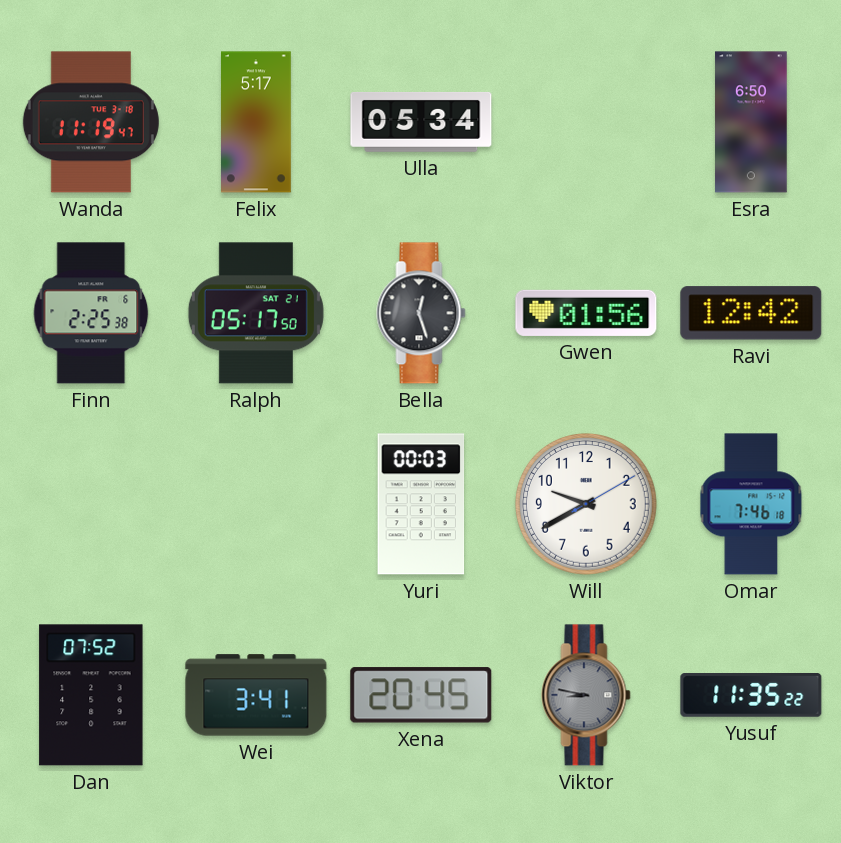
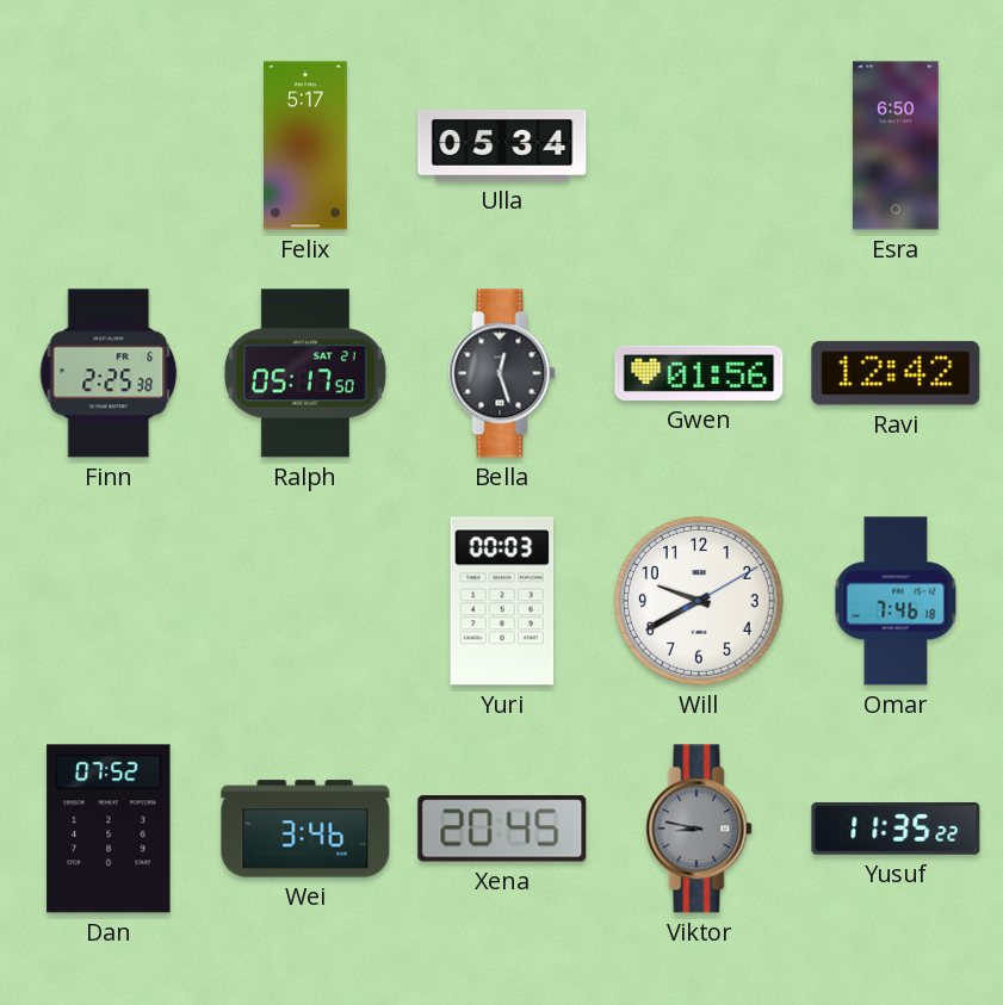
Wanda: 11:19 -> none
Wei: 3:41 -> 3:46
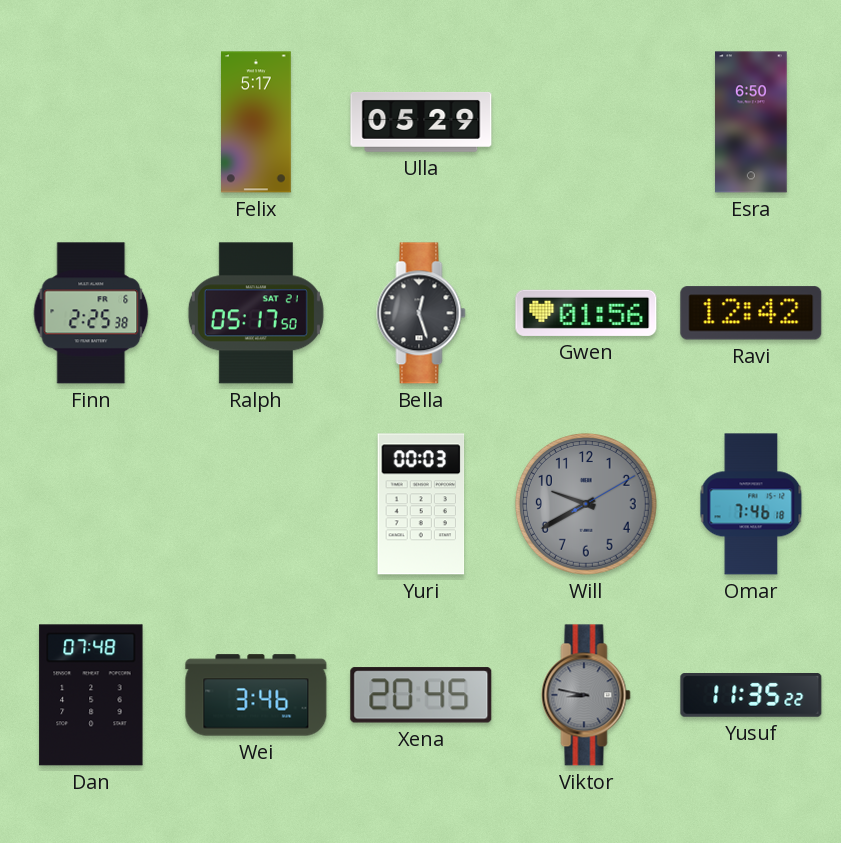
Ulla: 05:34 -> 05:29
Will dial: white -> grey
Dan: 07:52 -> 07:48
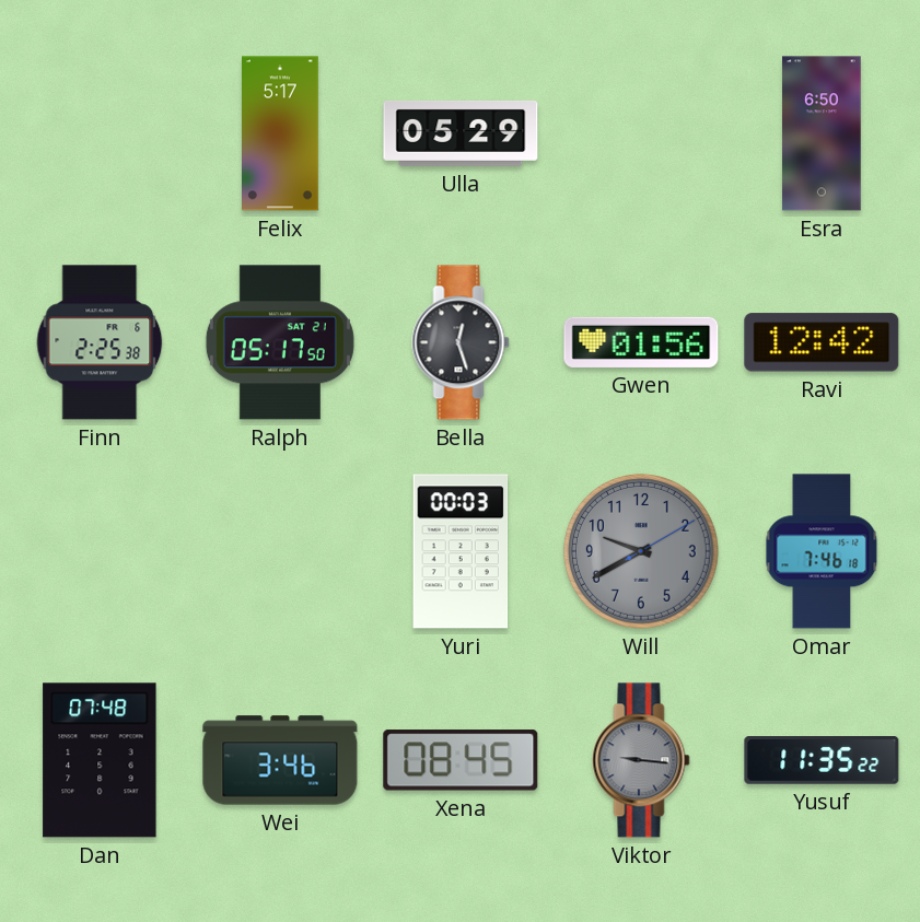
Xena: 20:45 -> 08:45
Viktor: 8:47 -> 9:16
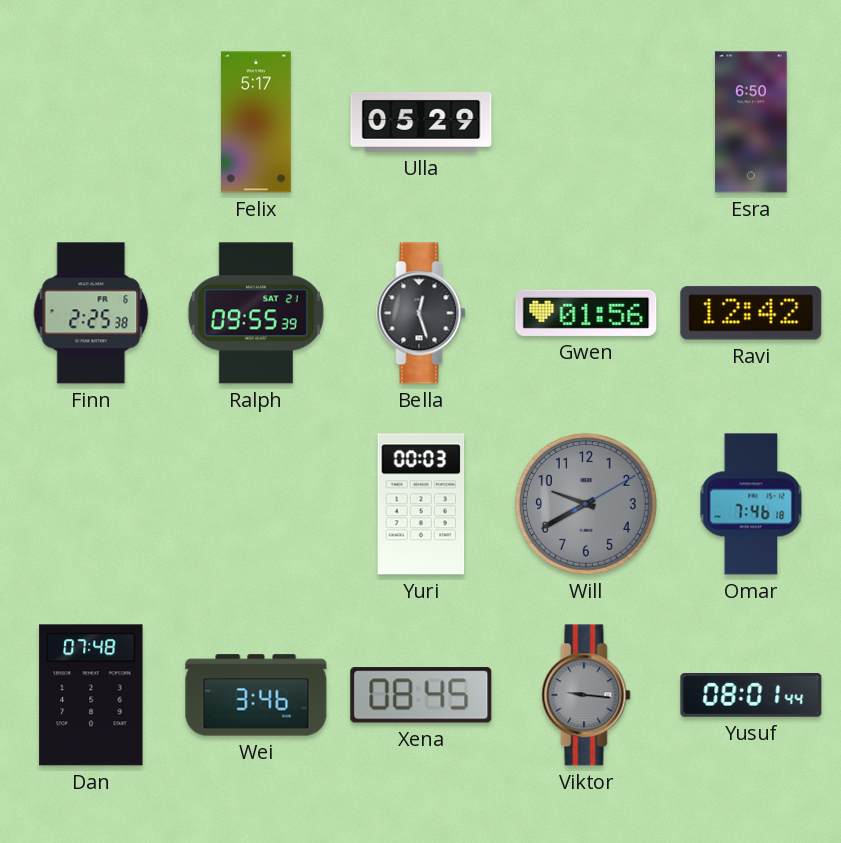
Ralph: 05:17 -> 09:55
Yusuf: 11:35 -> 08:01
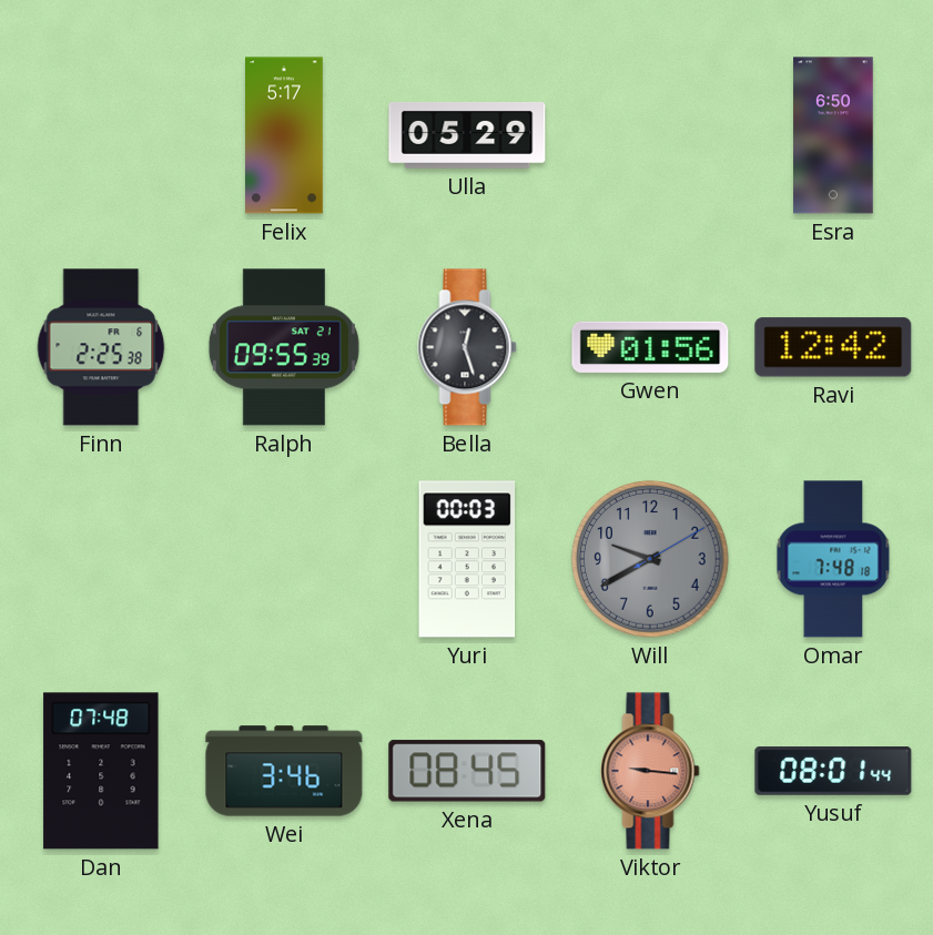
Omar: 7:46 -> 7:48
Viktor dial: grey -> salmon
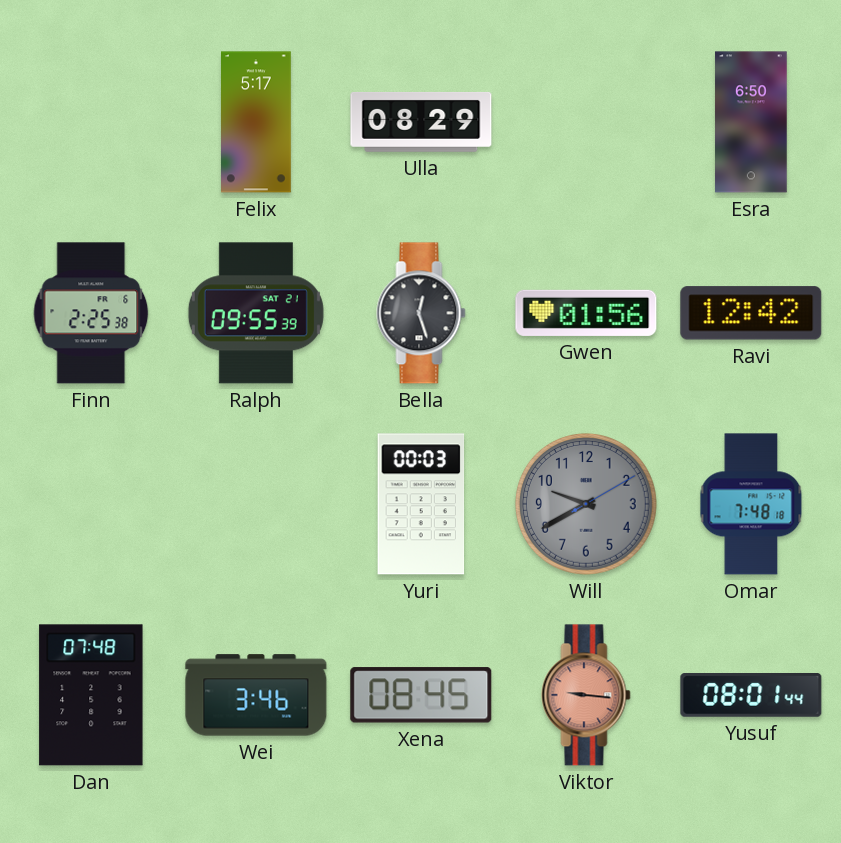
Ulla: 05:29 -> 08:29
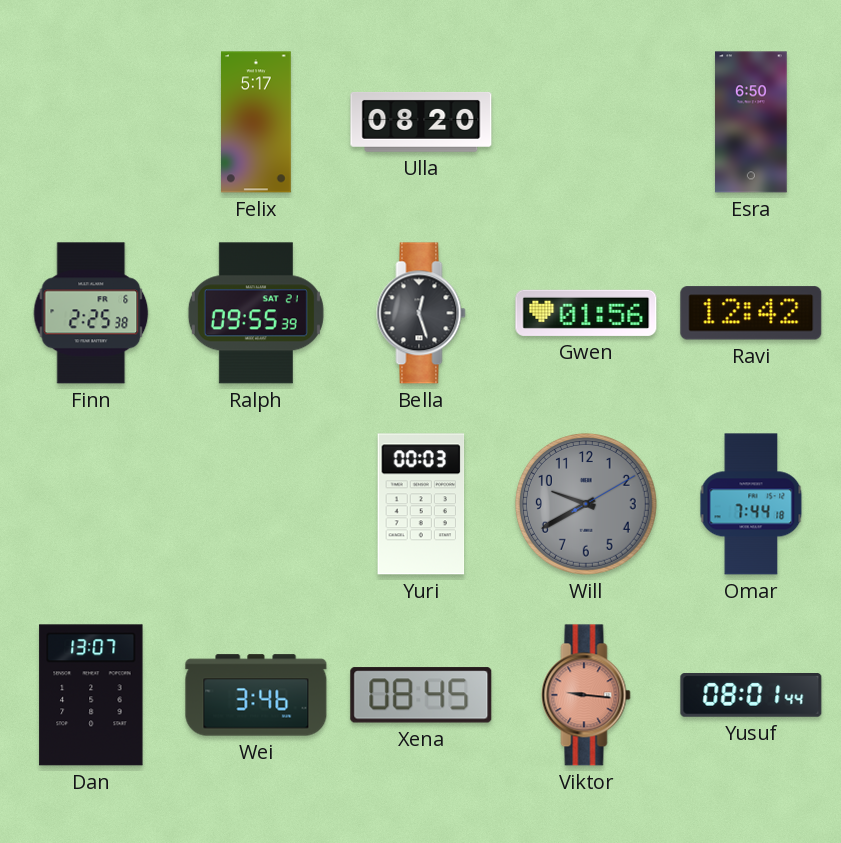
Ulla: 08:29 -> 08:20
Omar: 7:48 -> 7:44
Dan: 07:48 -> 13:07
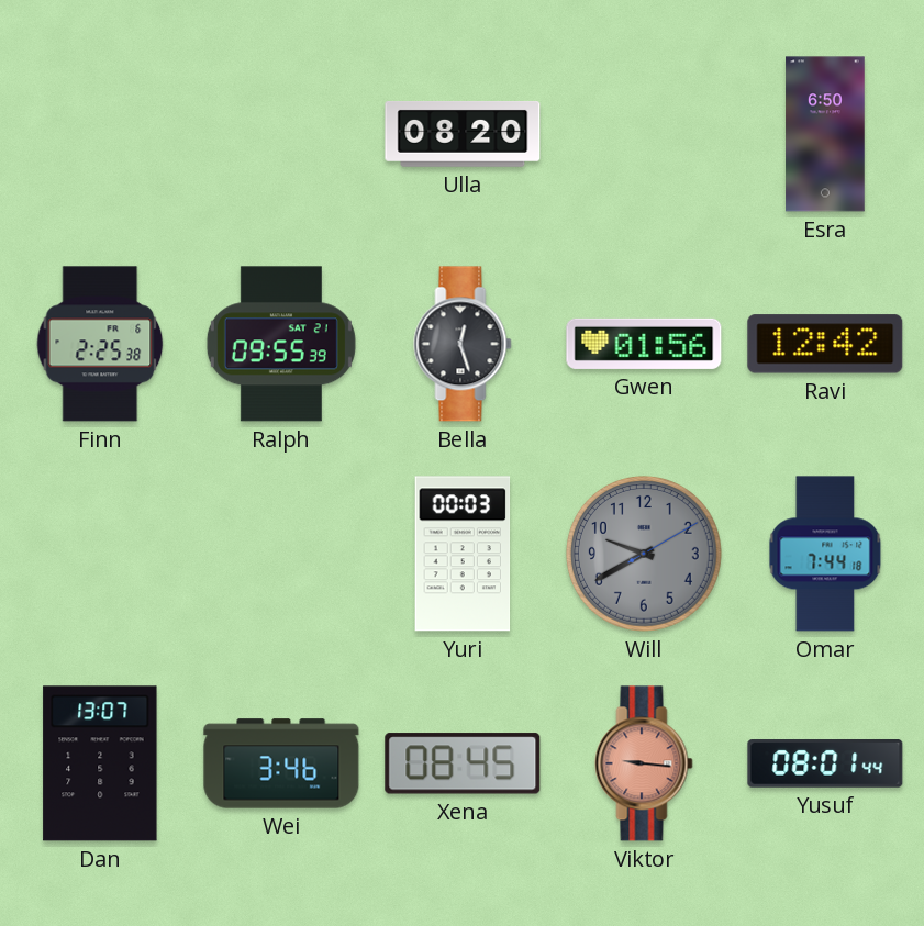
Felix: 5:17 -> none
